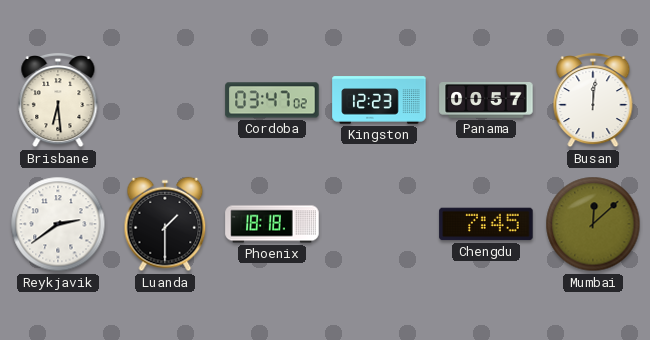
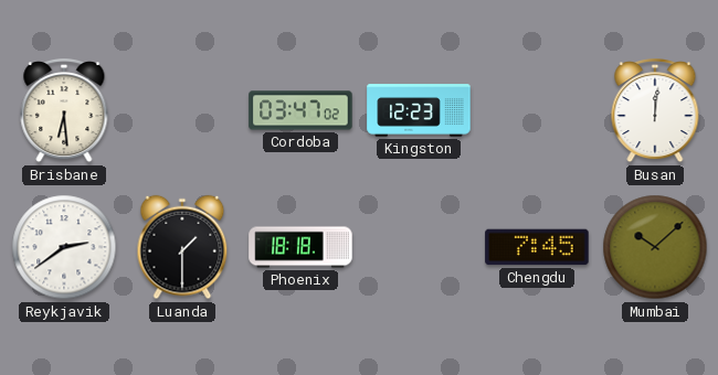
Panama: 00:57 -> none
Mumbai: 12:08 -> 10:08
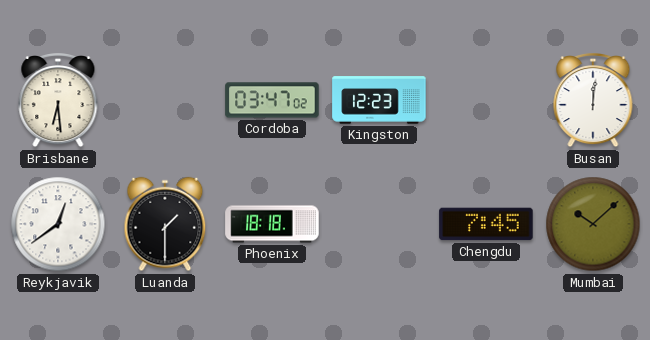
Reykjavik: 2:39 -> 12:39
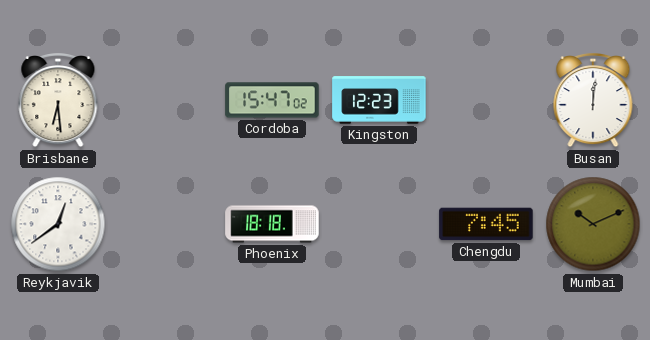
Cordoba: 03:47 -> 15:47
Luanda: 1:30 -> none
Mumbai: 10:08 -> 10:11
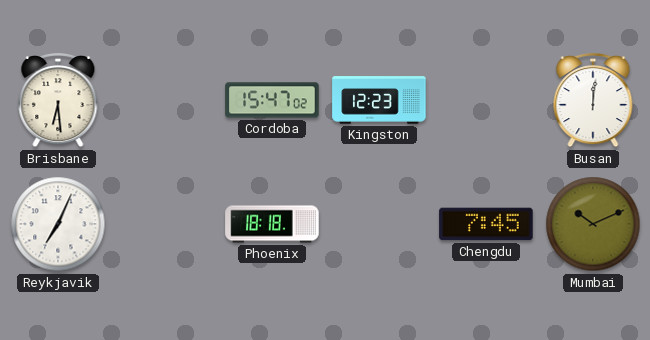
Reykjavik: 12:39 -> 7:04
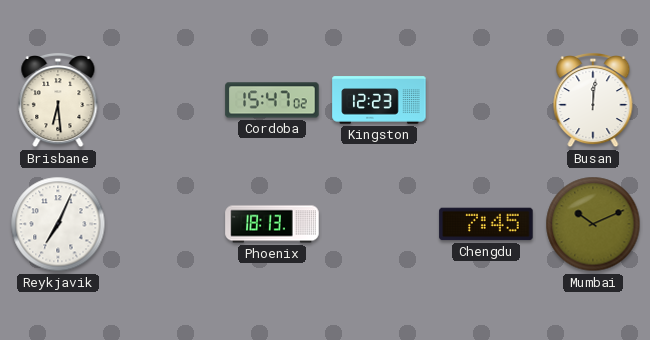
Phoenix: 18:18 -> 18:13
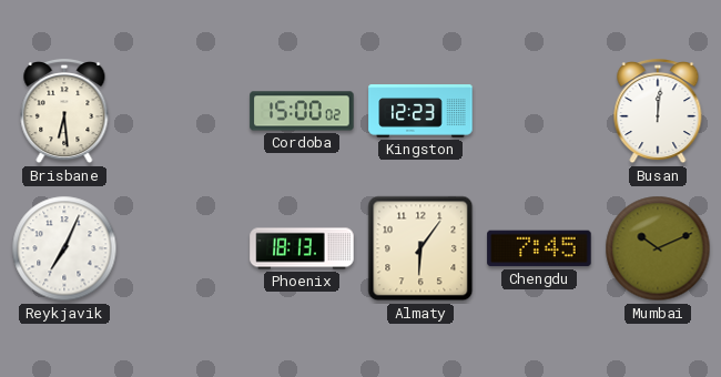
Cordoba: 15:47 -> 15:00
Almaty: none -> 6:06
